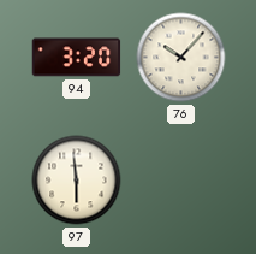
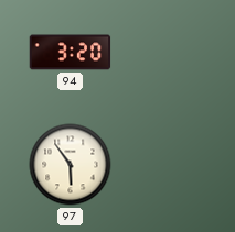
76: 10:07 -> none
97: 5:59 -> 5:54
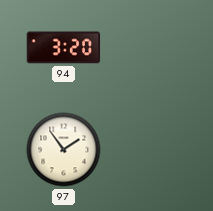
97: 5:54 -> 1:54
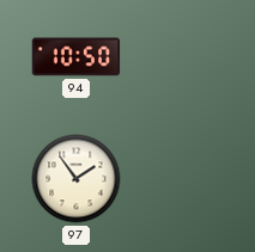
94: 3:20 -> 10:50
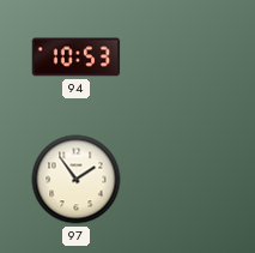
94: 10:50 -> 10:53
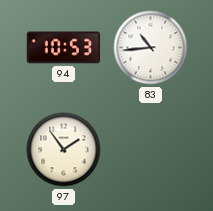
83: none -> 10:44
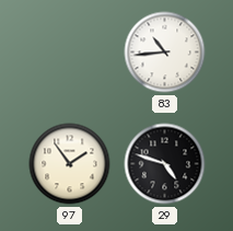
94: 10:53 -> none
29: none -> 4:48
